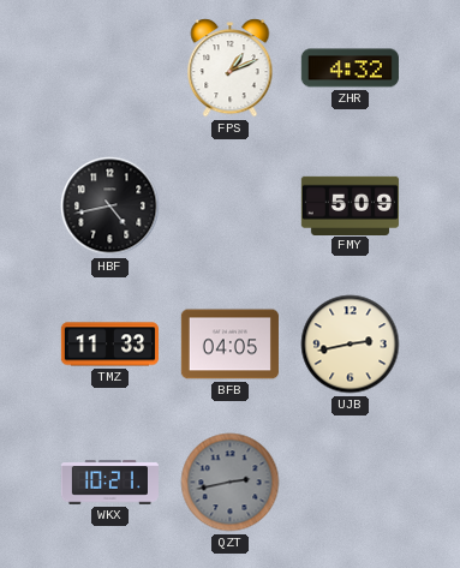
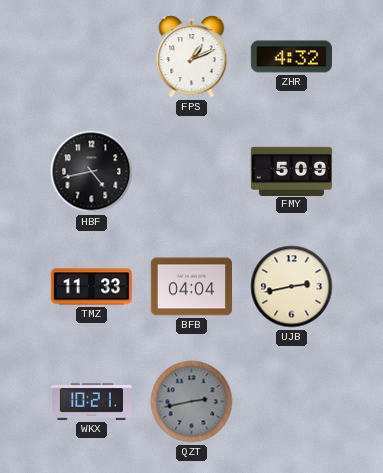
BFB: 04:05 -> 04:04
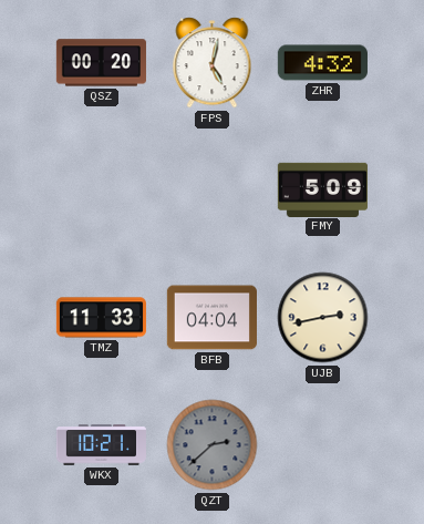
QSZ: none -> 00:20
FPS: 1:11 -> 5:02
HBF: 4:43 -> none
QZT: 2:43 -> 2:38
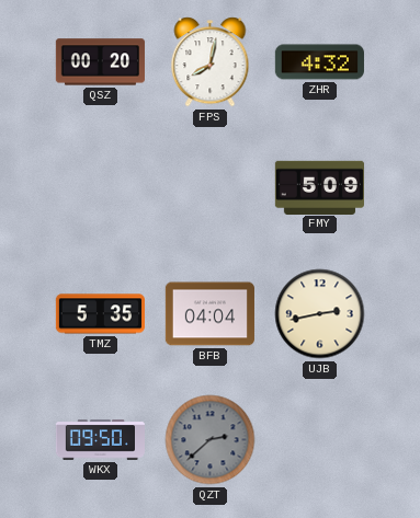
FPS: 5:02 -> 8:02
TMZ: 11:33 -> 5:35
WKX: 10:21 -> 09:50
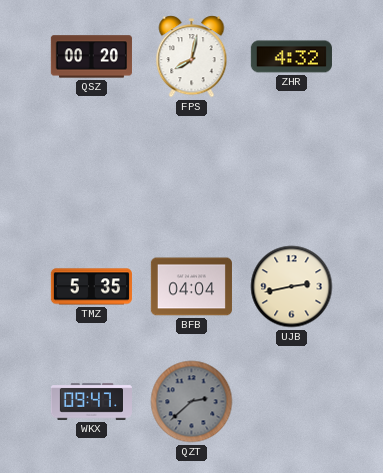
FMY: 5:09 -> none
WKX: 09:50 -> 09:47
